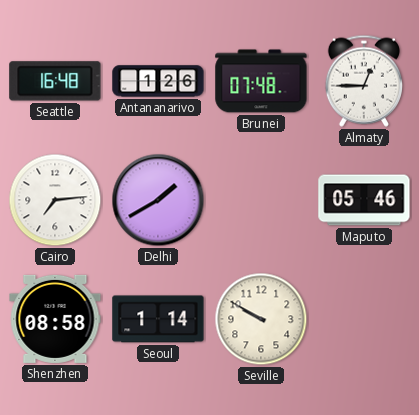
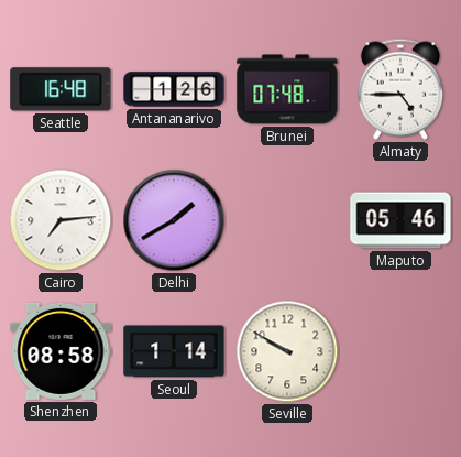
Almaty: 12:45 -> 4:45
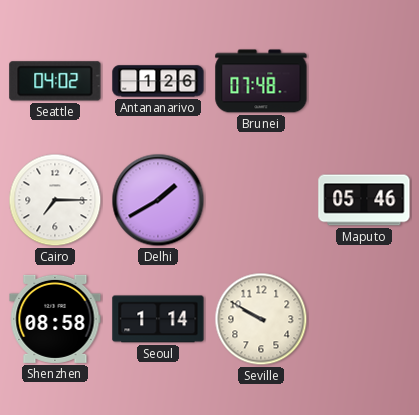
Seattle: 16:48 -> 04:02
Almaty: 4:45 -> none
Cairo: 7:14 -> 7:15
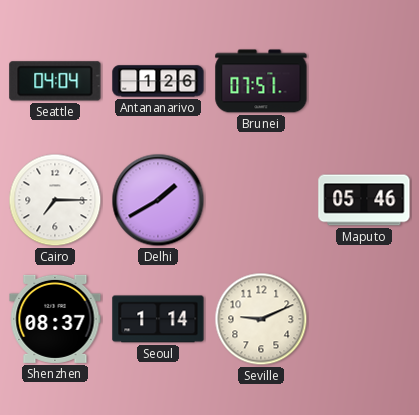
Seattle: 04:02 -> 04:04
Brunei: 07:48 -> 07:51
Shenzhen: 08:58 -> 08:37
Seville: 9:50 -> 9:11
